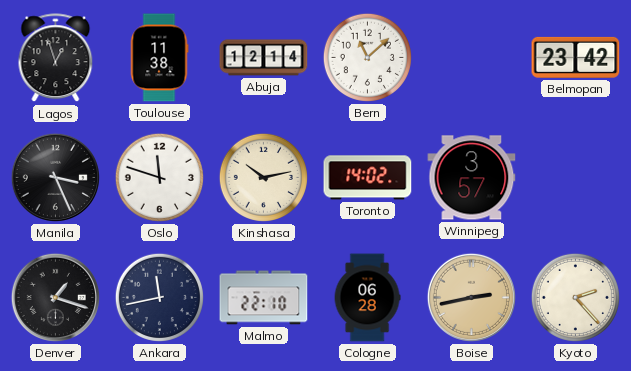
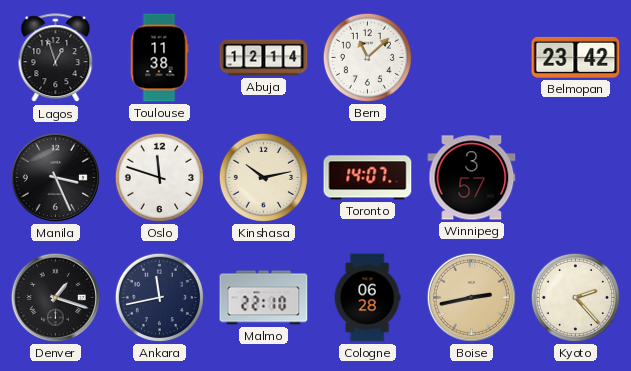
Toronto: 14:02 -> 14:07
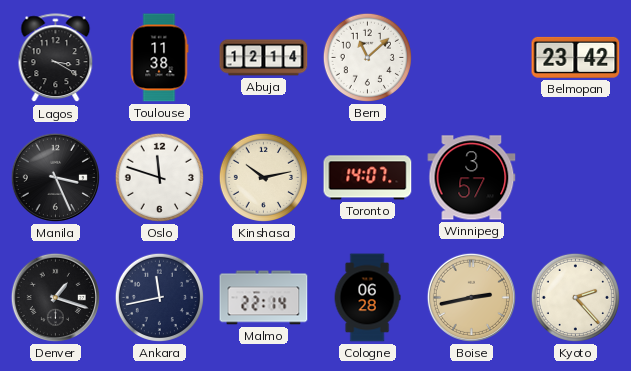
Lagos: 12:57 -> 3:20
Malmo: 22:10 -> 22:14
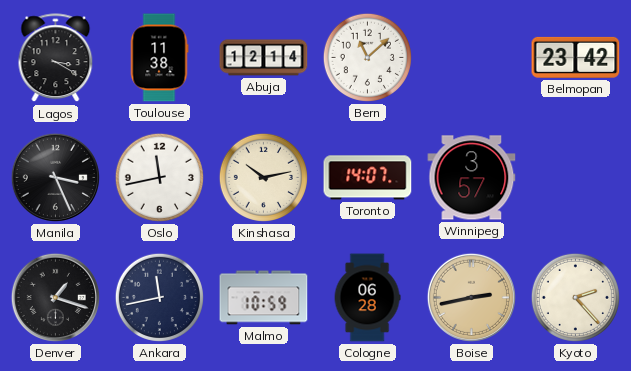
Oslo: 11:48 -> 11:43
Malmo: 22:14 -> 10:59
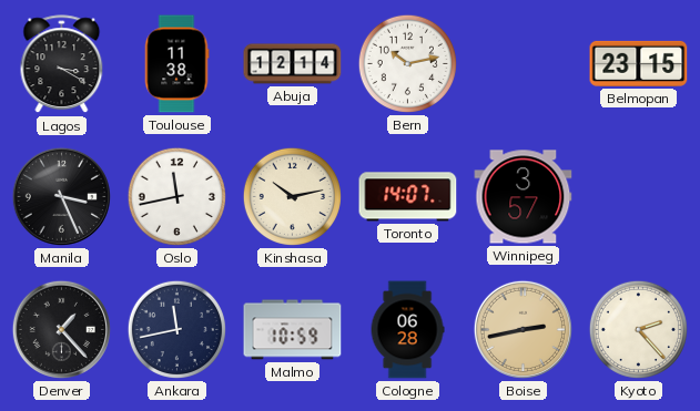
Bern: 11:08 -> 10:13
Belmopan: 23:42 -> 23:15
Denver: 1:18 -> 1:23
